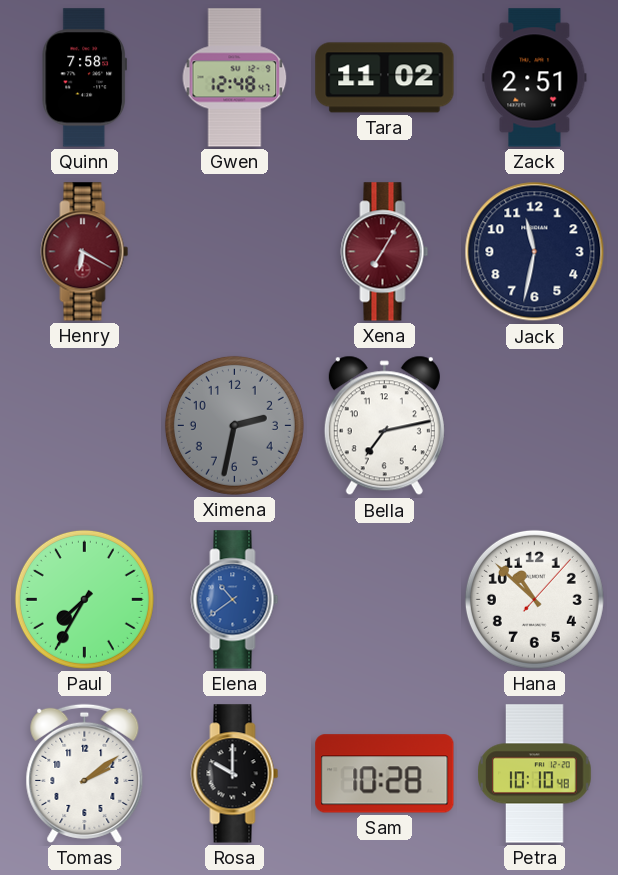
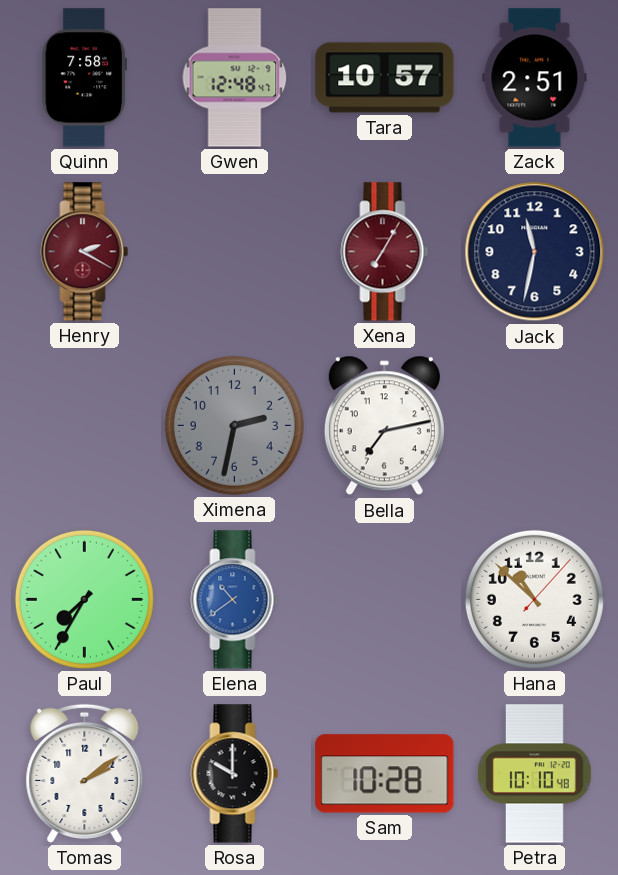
Tara: 11:02 -> 10:57
Henry: 6:20 -> 2:20
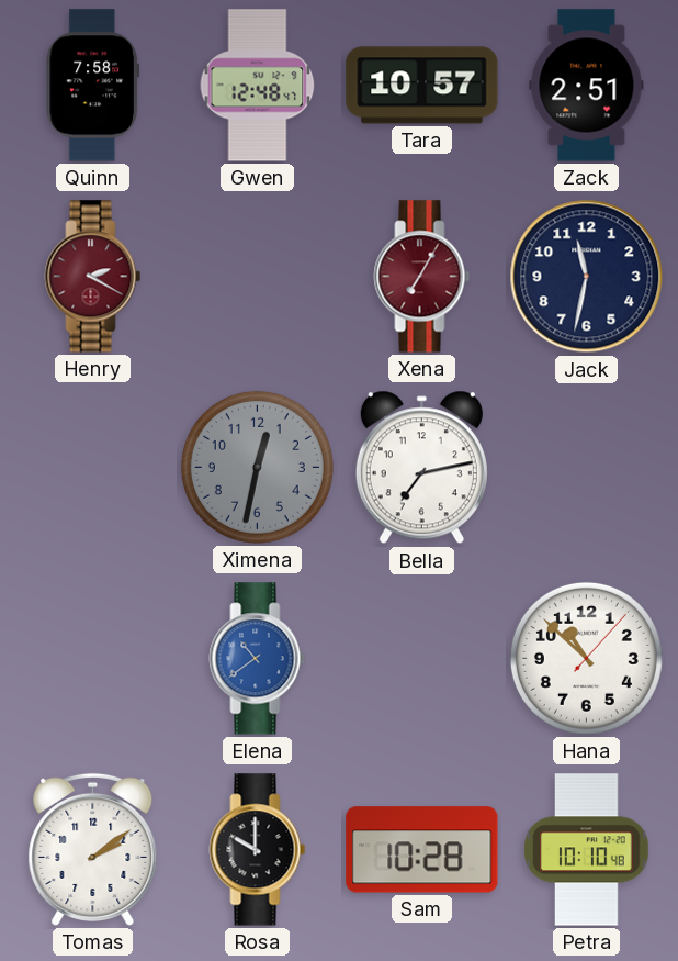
Ximena: 2:32 -> 12:32
Paul: 7:35 -> none
